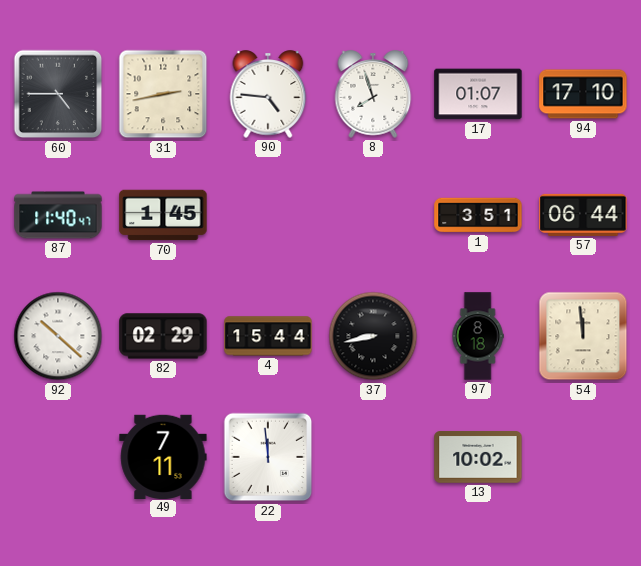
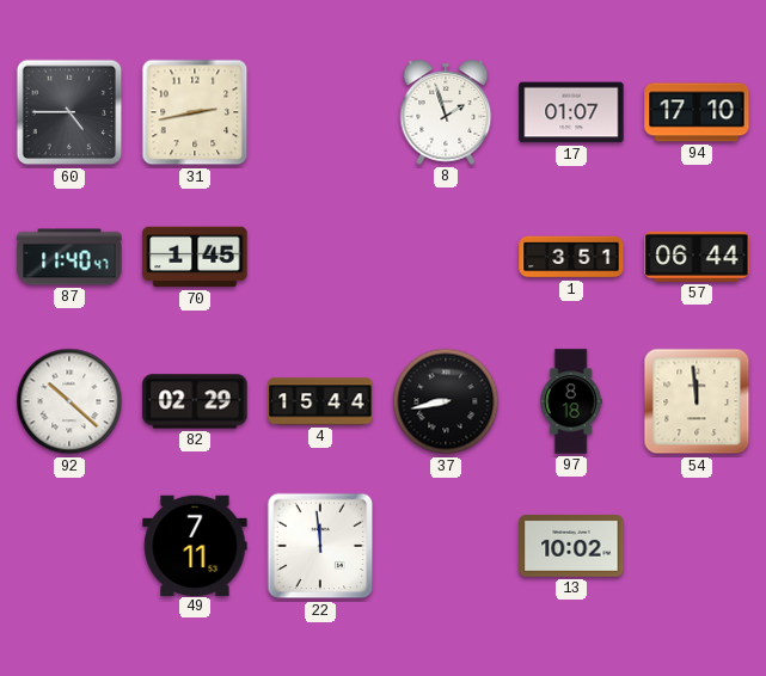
90: 4:46 -> none
8: 7:57 -> 1:57
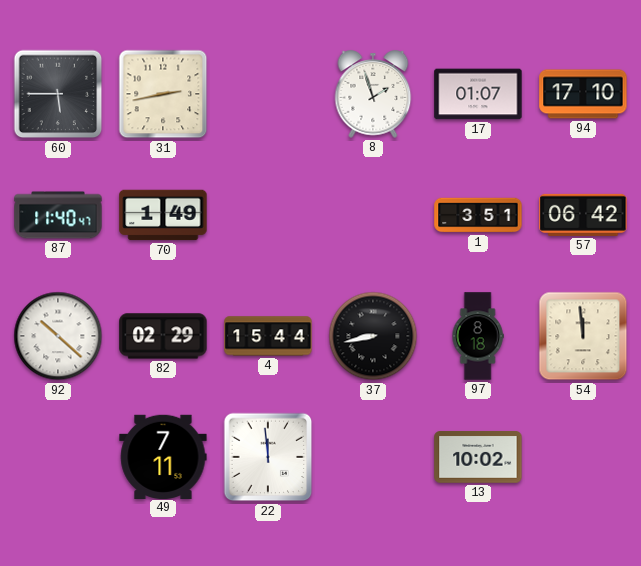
60: 4:45 -> 5:45
70: 1:45 -> 1:49
57: 06:44 -> 06:42
